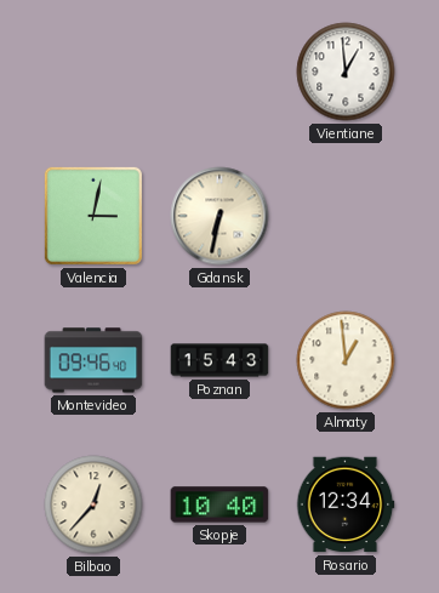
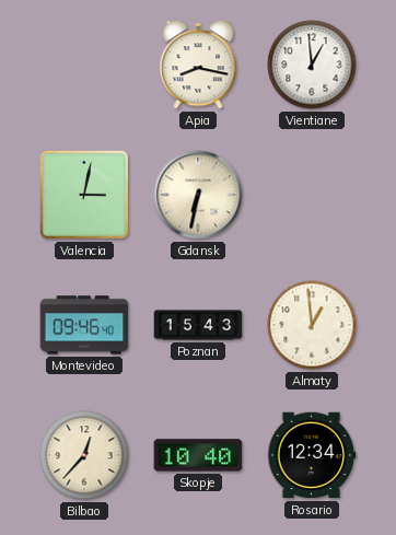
Apia: none -> 8:17
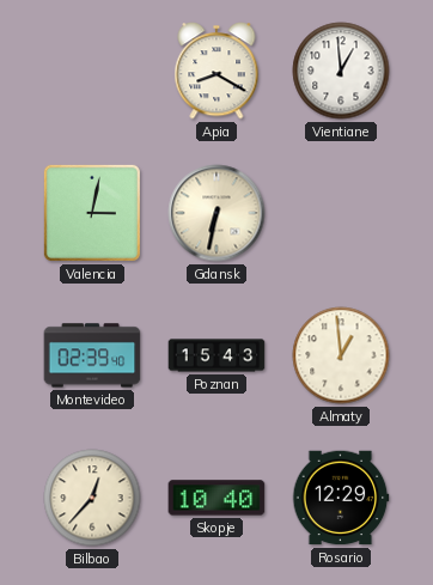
Apia: 8:17 -> 8:20
Montevideo: 09:46 -> 02:39
Rosario: 12:34 -> 12:29
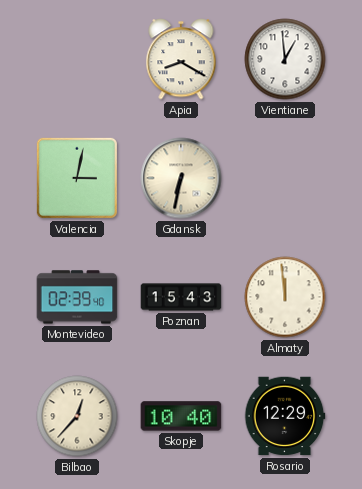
Almaty: 12:59 -> 11:59
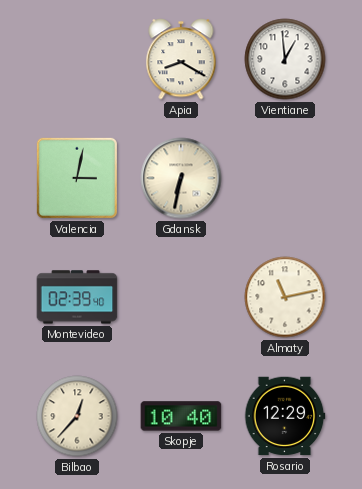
Poznan: 15:43 -> none
Almaty: 11:59 -> 11:13
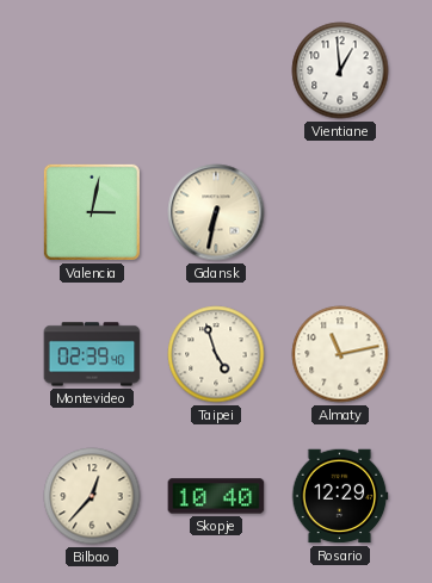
Apia: 8:20 -> none
Taipei: none -> 4:57
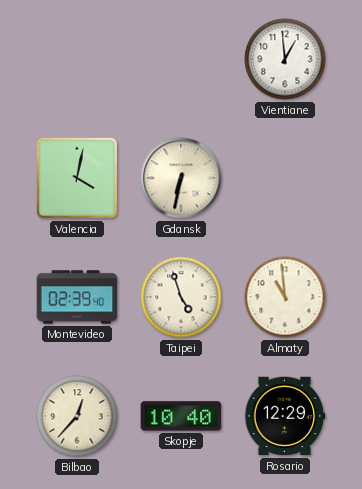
Valencia: 3:02 -> 4:02
Almaty: 11:13 -> 10:59
